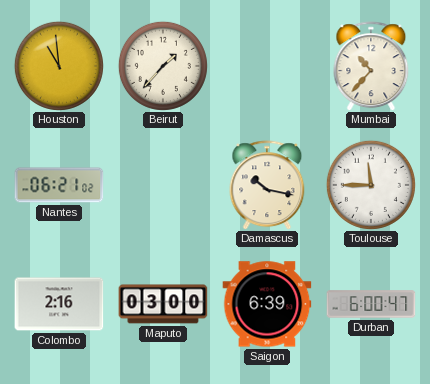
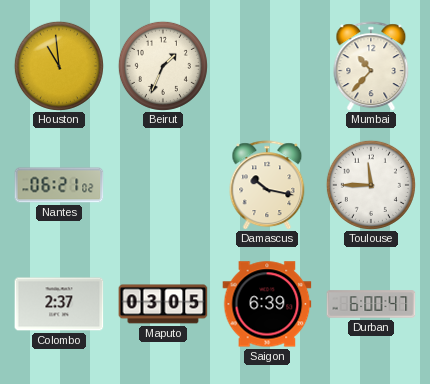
Beirut: 1:37 -> 1:34
Colombo: 2:16 -> 2:37
Maputo: 03:00 -> 03:05
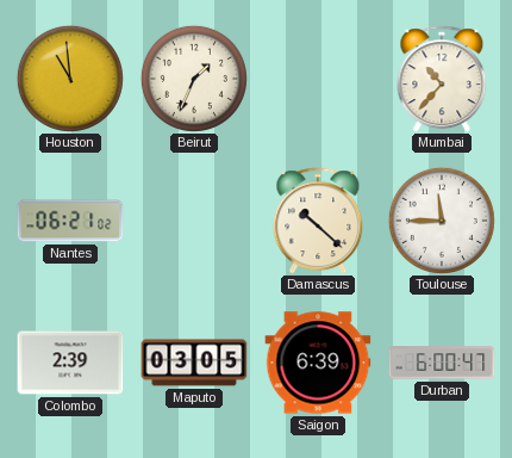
Damascus: 10:17 -> 10:22
Colombo: 2:37 -> 2:39
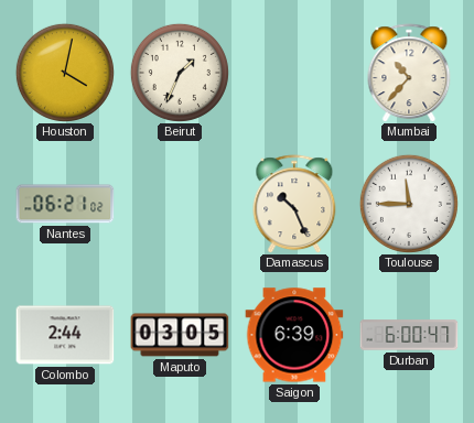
Houston: 10:59 -> 4:02
Damascus: 10:22 -> 10:26
Colombo: 2:39 -> 2:44
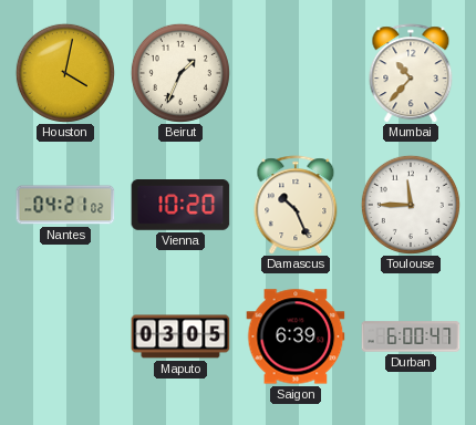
Nantes: 06:21 -> 04:21
Vienna: none -> 10:20
Colombo: 2:44 -> none
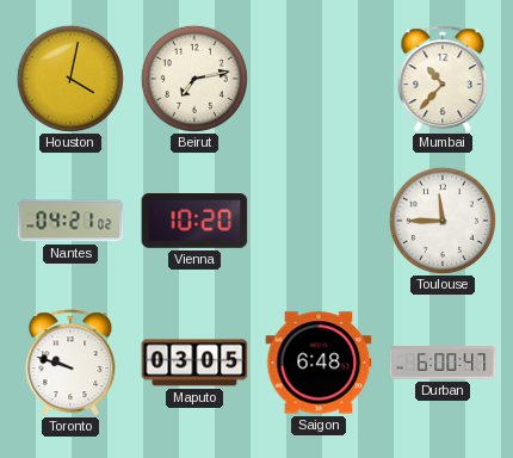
Beirut: 1:34 -> 7:13
Damascus: 10:26 -> none
Toronto: none -> 9:48
Saigon: 6:39 -> 6:48
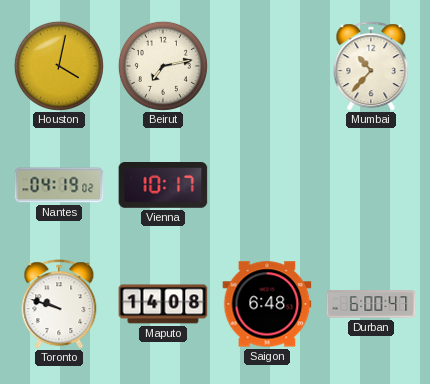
Nantes: 04:21 -> 04:19
Vienna: 10:20 -> 10:17
Toulouse: 11:45 -> none
Maputo: 03:05 -> 14:08
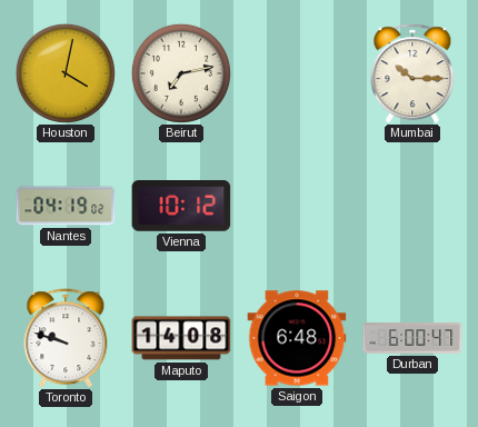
Mumbai: 10:37 -> 10:15
Vienna: 10:17 -> 10:12
